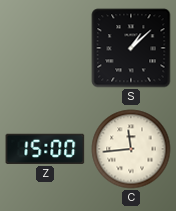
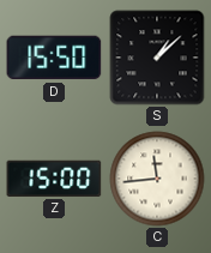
D: none -> 15:50
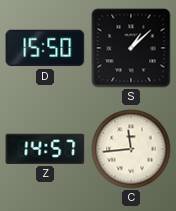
Z: 15:00 -> 14:57
